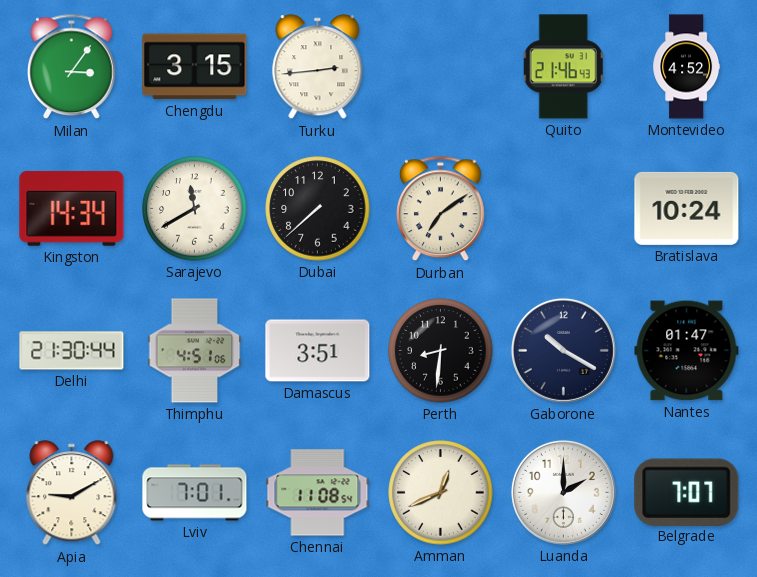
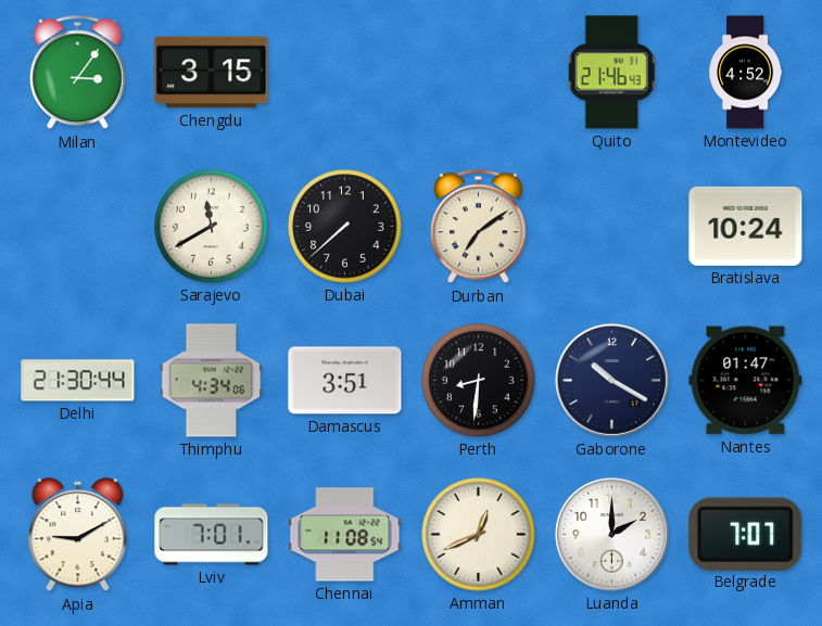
Turku: 2:44 -> none
Kingston: 14:34 -> none
Thimphu: 4:51 -> 4:34
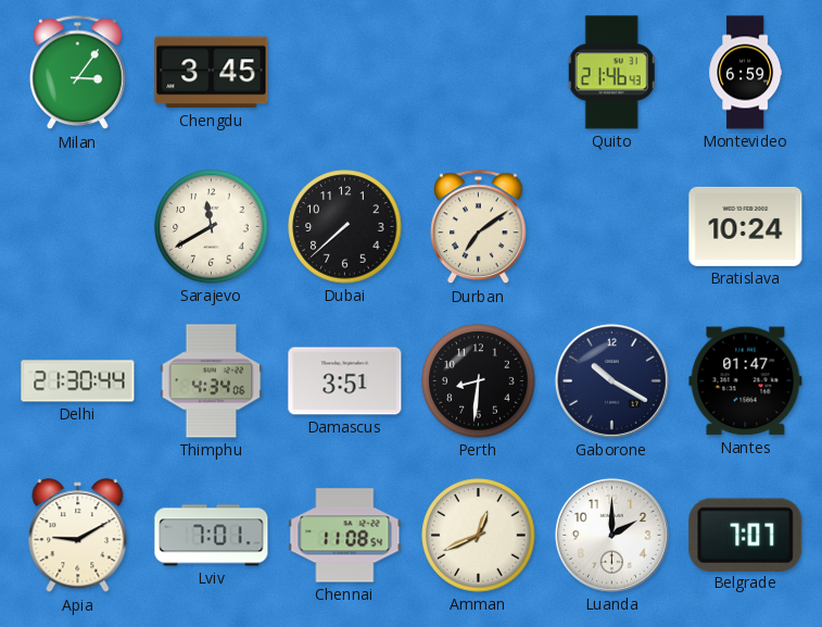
Chengdu: 3:15 -> 3:45
Montevideo: 4:52 -> 6:59
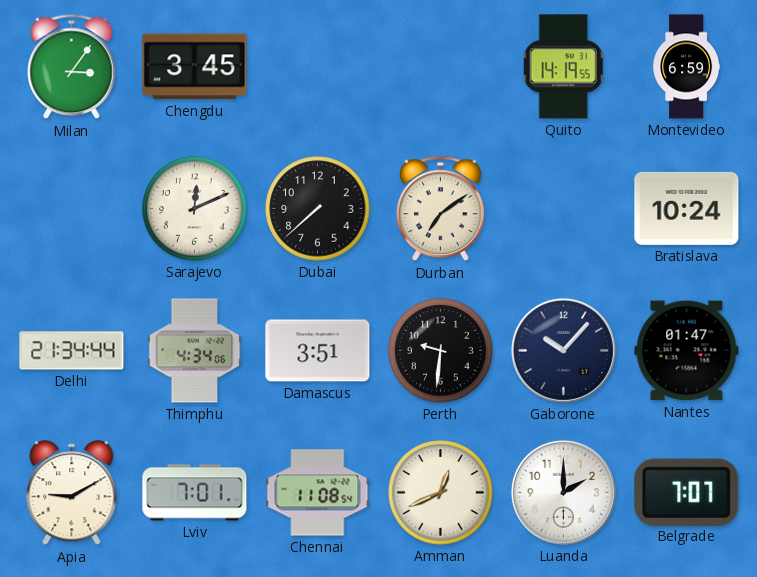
Quito: 21:46 -> 14:19
Sarajevo: 11:40 -> 12:11
Delhi: 21:30 -> 21:34
Perth: 8:31 -> 9:31
Gaborone: 10:20 -> 10:07
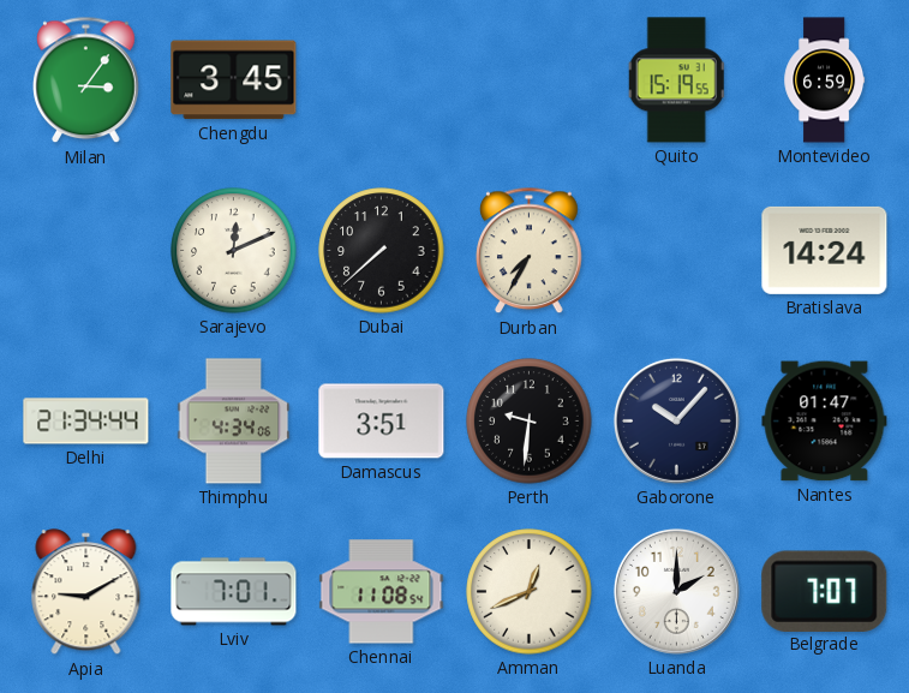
Quito: 14:19 -> 15:19
Durban: 7:09 -> 7:35
Bratislava: 10:24 -> 14:24
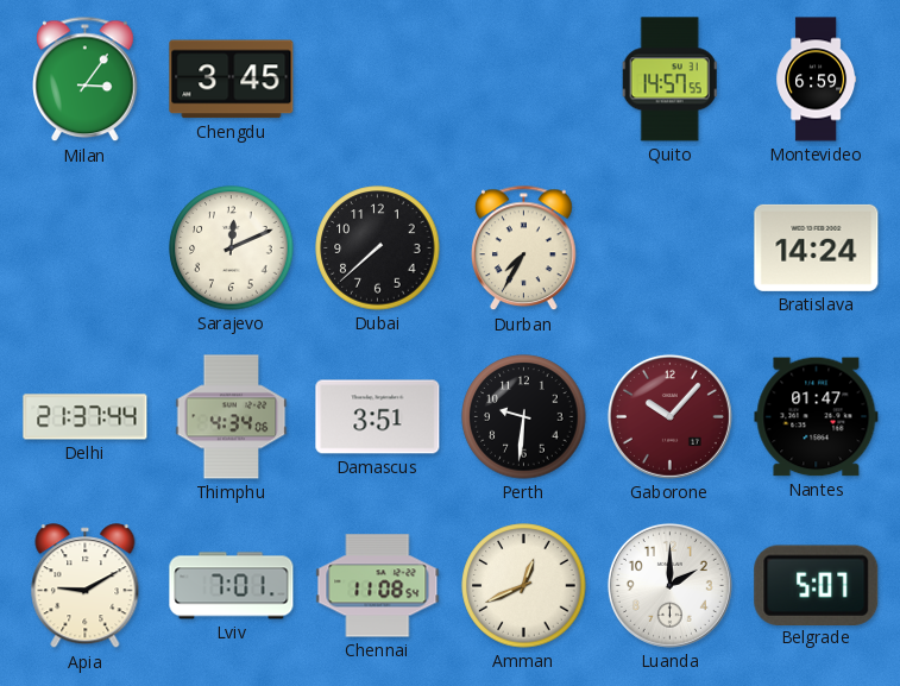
Quito: 15:19 -> 14:57
Delhi: 21:34 -> 21:37
Gaborone dial: navy -> burgundy
Belgrade: 7:07 -> 5:07
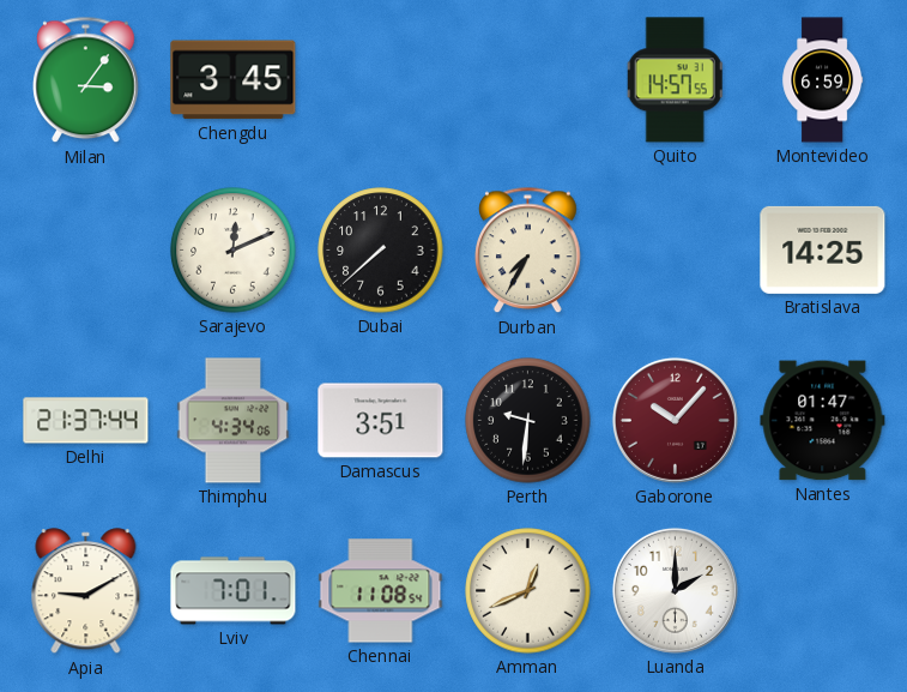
Bratislava: 14:24 -> 14:25
Belgrade: 5:07 -> none
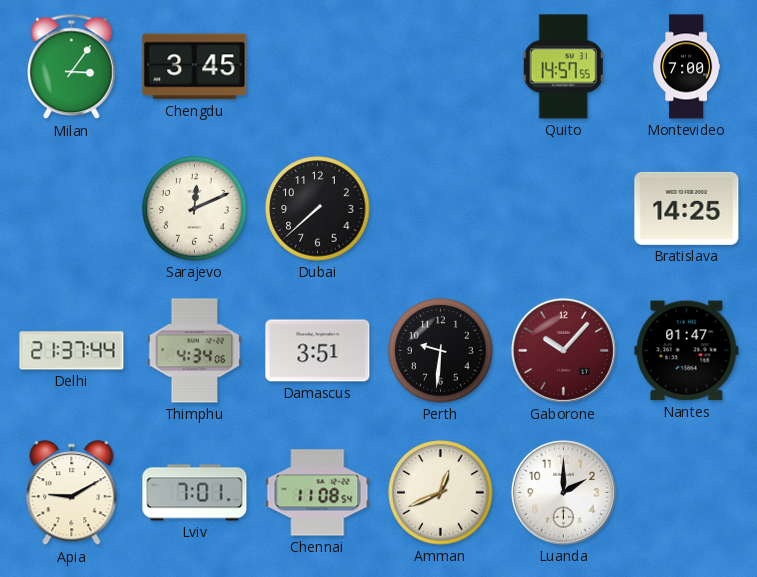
Montevideo: 6:59 -> 7:00
Durban: 7:35 -> none
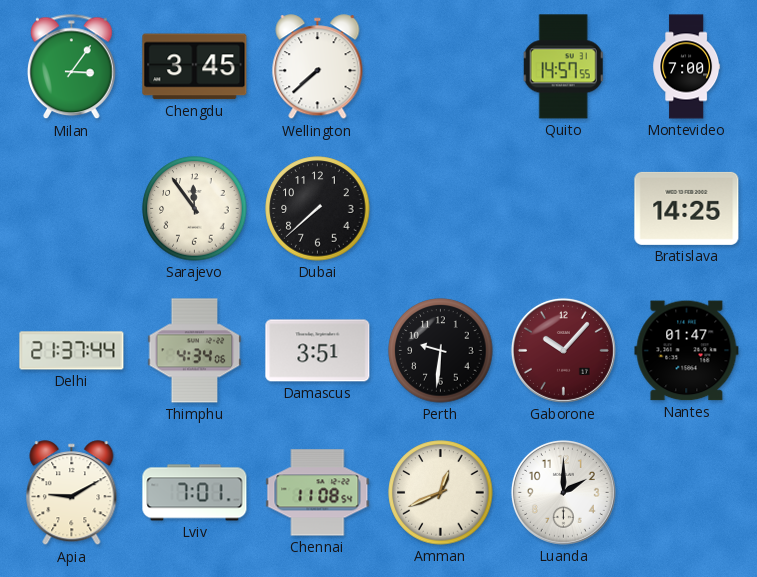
Wellington: none -> 7:38
Sarajevo: 12:11 -> 11:54
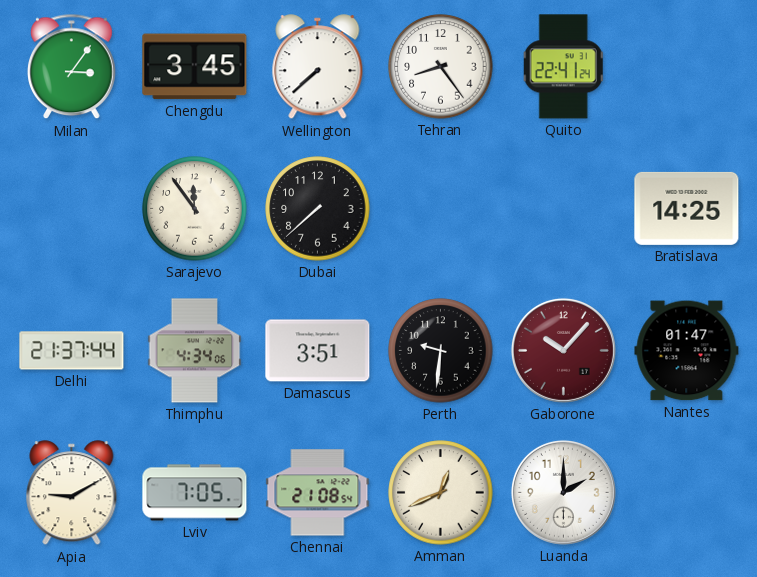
Tehran: none -> 8:24
Quito: 14:57 -> 22:41
Montevideo: 7:00 -> none
Lviv: 7:01 -> 7:05
Chennai: 11:08 -> 21:08
